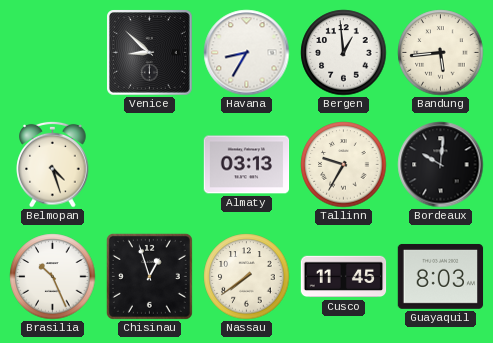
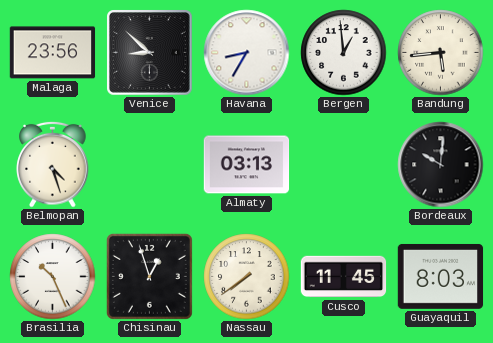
Malaga: none -> 23:56
Tallinn: 9:35 -> none
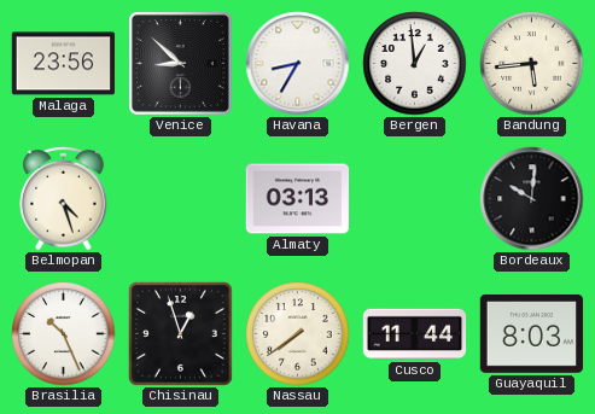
Cusco: 11:45 -> 11:44
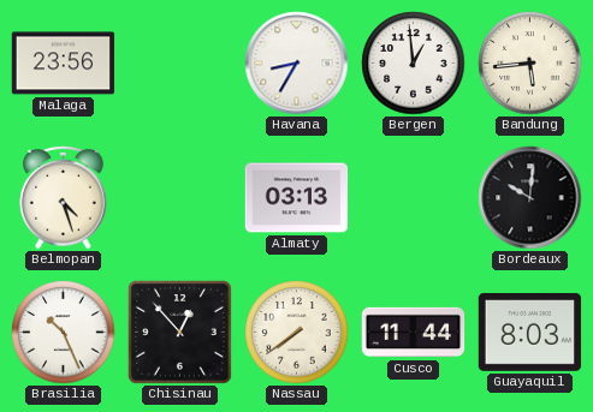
Venice: 8:52 -> none
Chisinau: 12:57 -> 12:53
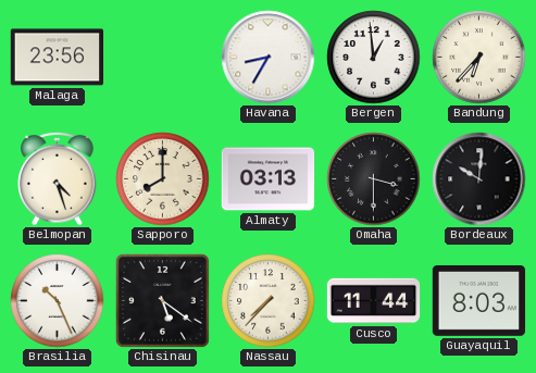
Bandung: 5:44 -> 6:37
Sapporo: none -> 8:00
Omaha: none -> 3:30
Chisinau: 12:53 -> 5:21
Nassau: 7:39 -> 7:37
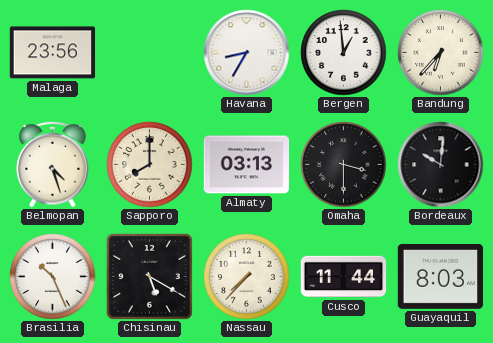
Chisinau: 5:21 -> 5:20
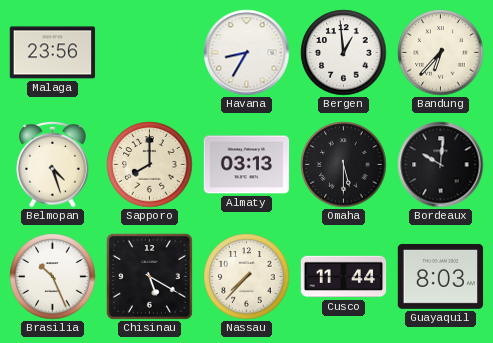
Omaha: 3:30 -> 5:30
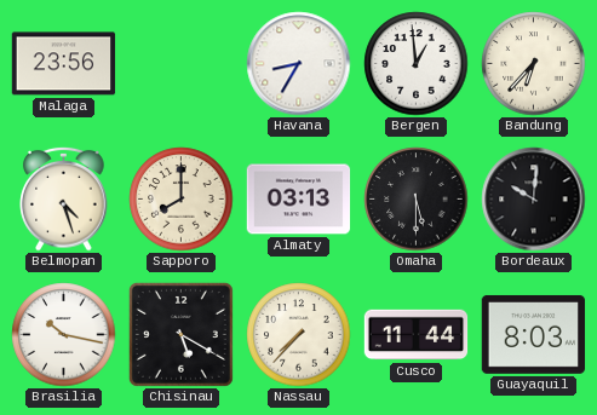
Brasilia: 10:26 -> 10:17
